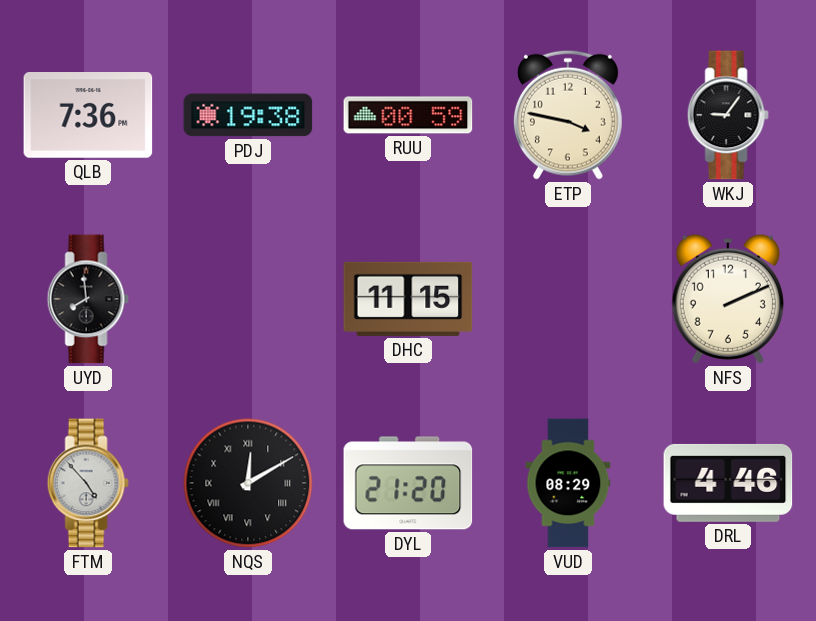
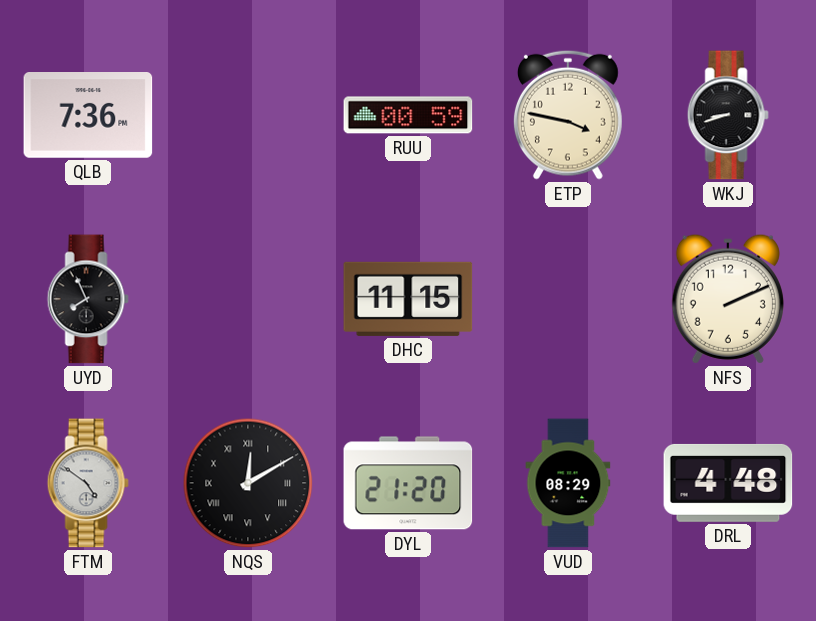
PDJ: 19:38 -> none
WKJ: 9:06 -> 8:42
UYD: 7:59 -> 7:56
FTM: 4:53 -> 4:51
DRL: 4:46 -> 4:48
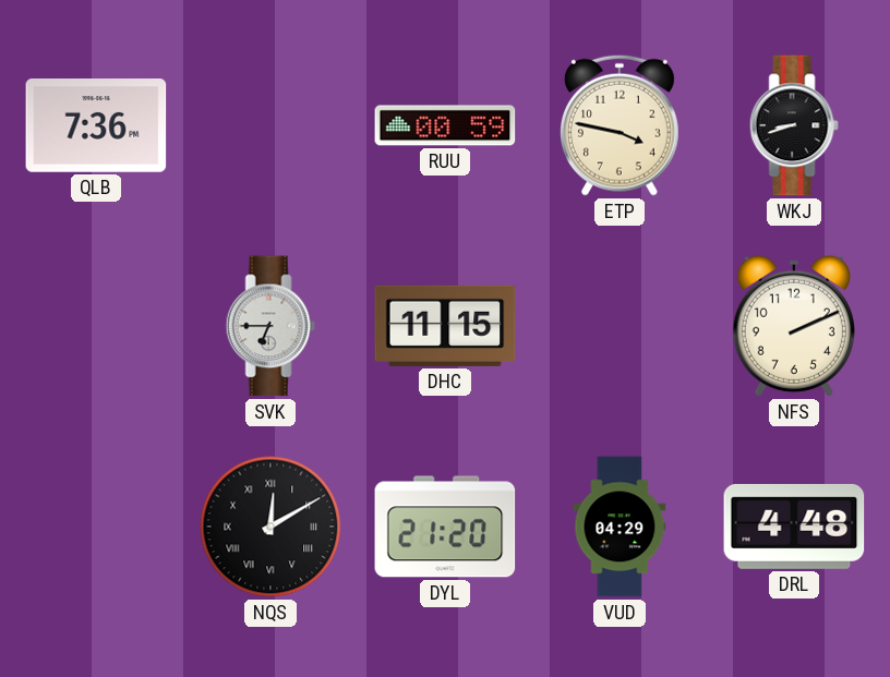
UYD: 7:56 -> none
SVK: none -> 6:45
FTM: 4:51 -> none
VUD: 08:29 -> 04:29
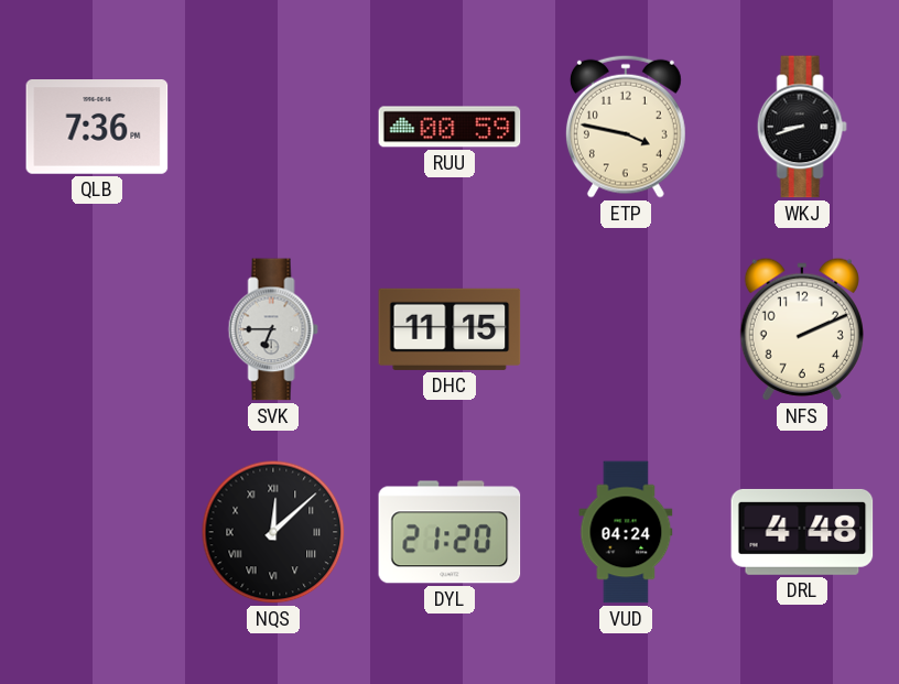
NQS: 12:10 -> 12:08
VUD: 04:29 -> 04:24
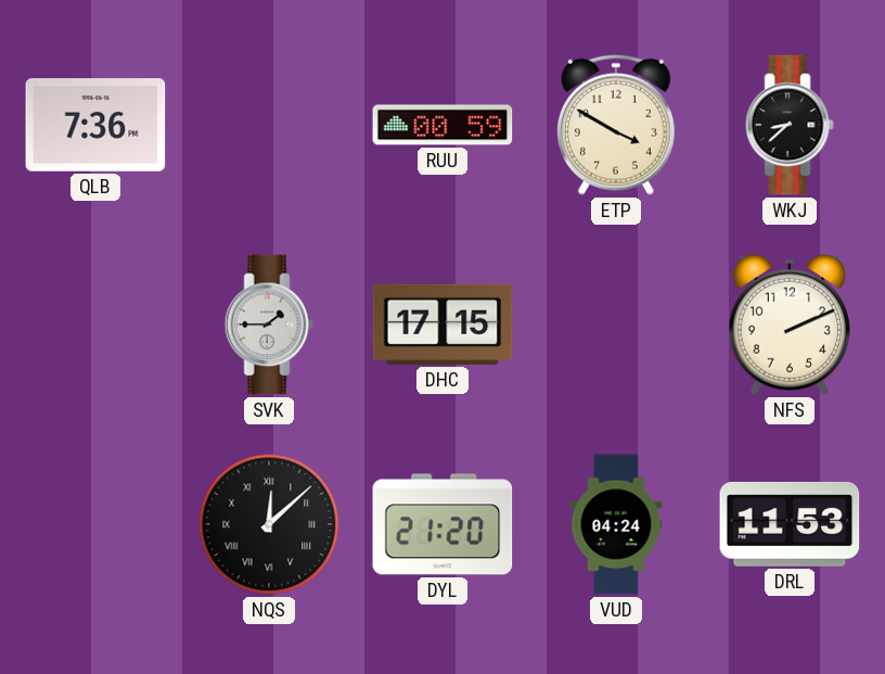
ETP: 3:47 -> 3:50
WKJ: 8:42 -> 8:38
SVK: 6:45 -> 1:45
DHC: 11:15 -> 17:15
DRL: 4:48 -> 11:53
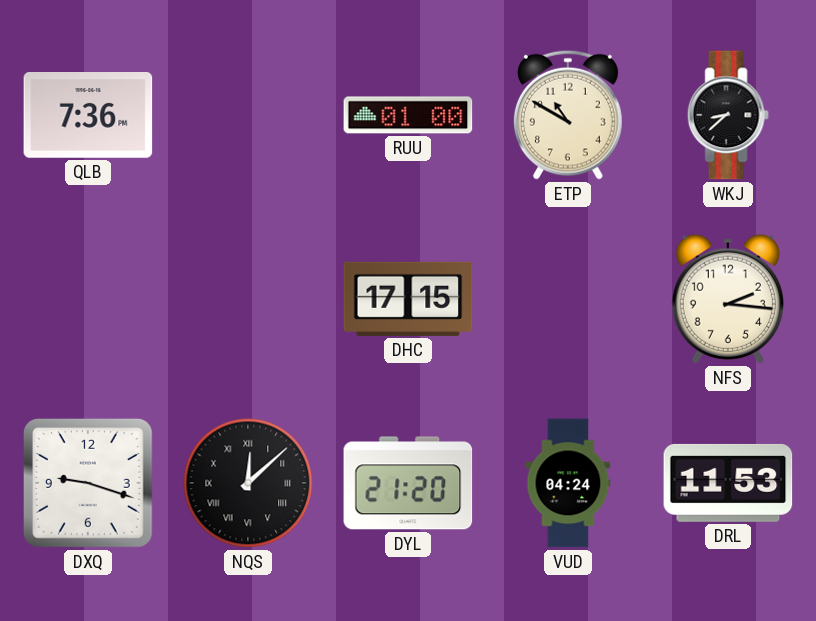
RUU: 00:59 -> 01:00
ETP: 3:50 -> 10:50
SVK: 1:45 -> none
NFS: 2:11 -> 2:16
DXQ: none -> 9:18
